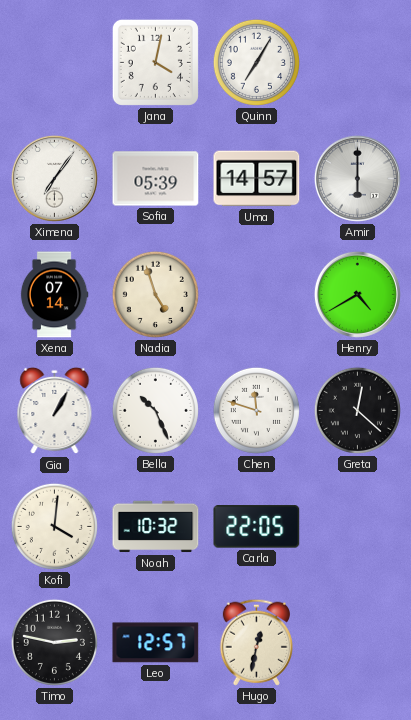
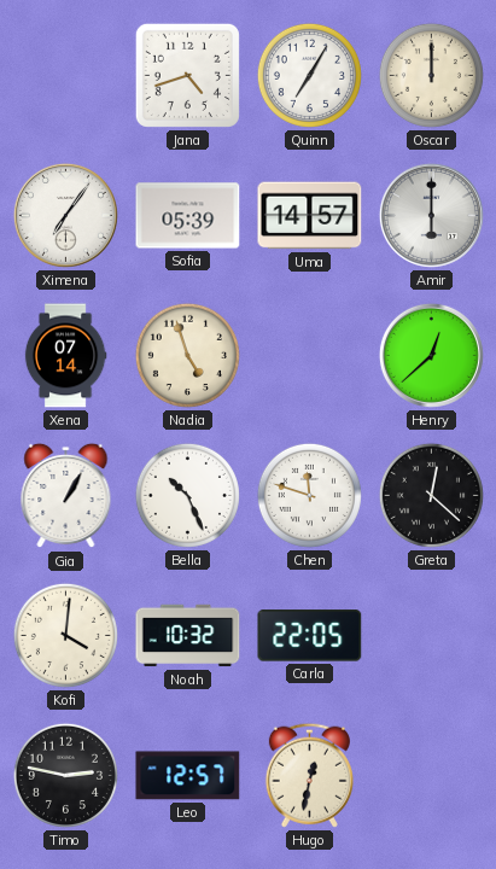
Jana: 4:02 -> 4:42
Oscar: none -> 12:00
Henry: 4:40 -> 12:38
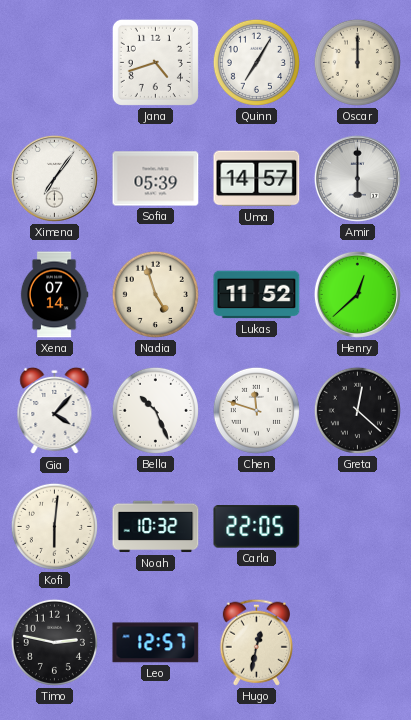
Lukas: none -> 11:52
Gia: 1:05 -> 4:07
Kofi: 4:01 -> 6:01
